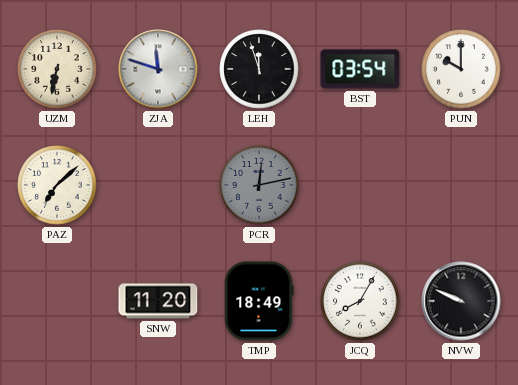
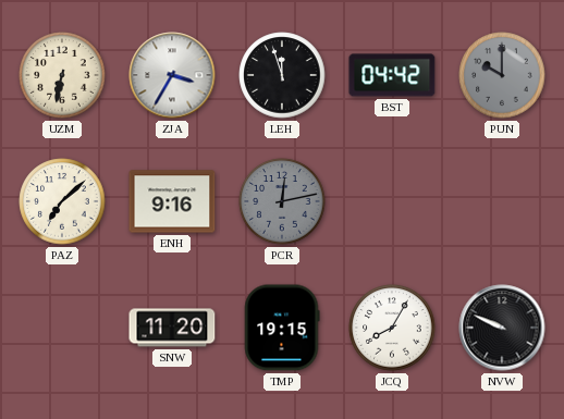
ZJA: 11:48 -> 3:35
BST: 03:54 -> 04:42
PUN dial: white -> grey
ENH: none -> 9:16
TMP: 18:49 -> 19:15
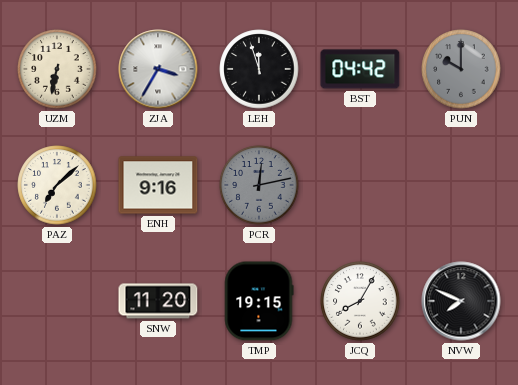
NVW: 9:49 -> 7:49
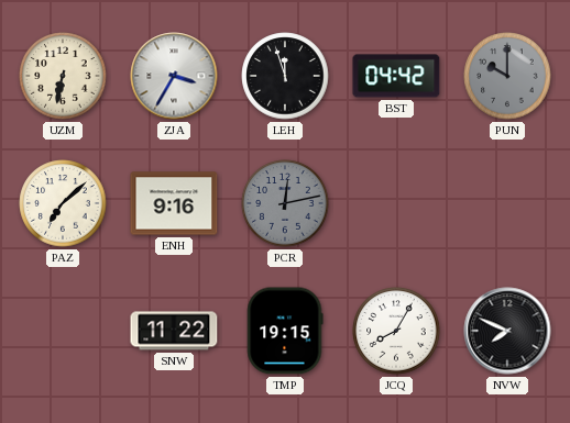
SNW: 11:20 -> 11:22
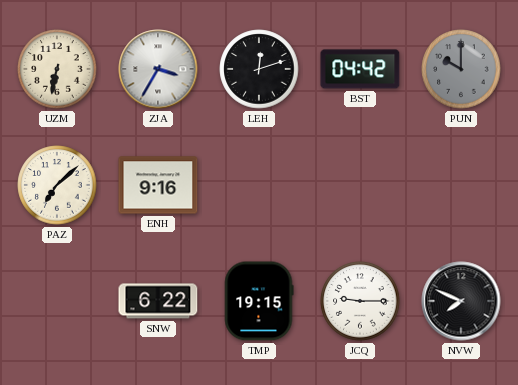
LEH: 11:57 -> 12:12
PCR: 12:13 -> none
SNW: 11:22 -> 6:22
JCQ: 8:05 -> 9:15
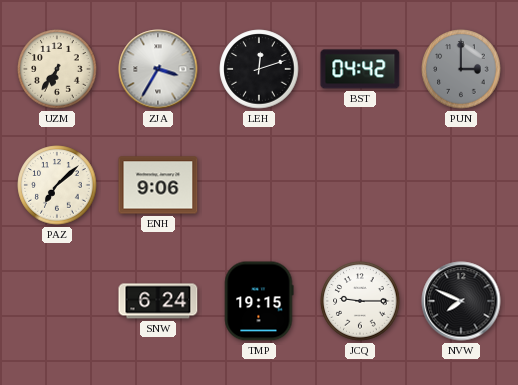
UZM: 6:32 -> 6:36
PUN: 10:00 -> 3:00
ENH: 9:16 -> 9:06
SNW: 6:22 -> 6:24
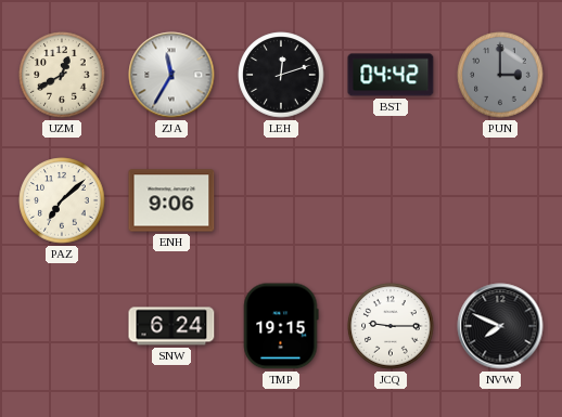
UZM: 6:36 -> 12:40
ZJA: 3:35 -> 11:35
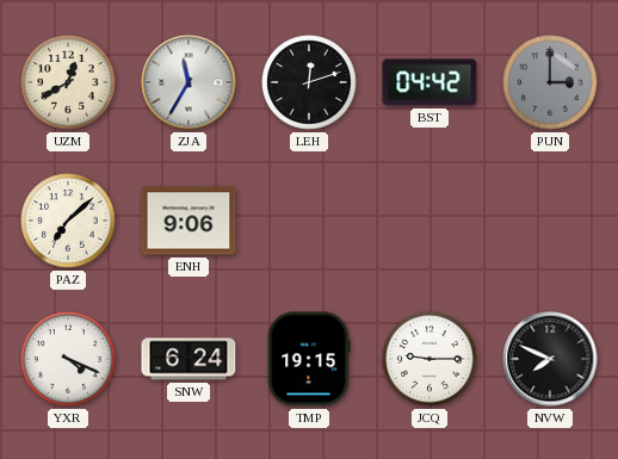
YXR: none -> 4:19
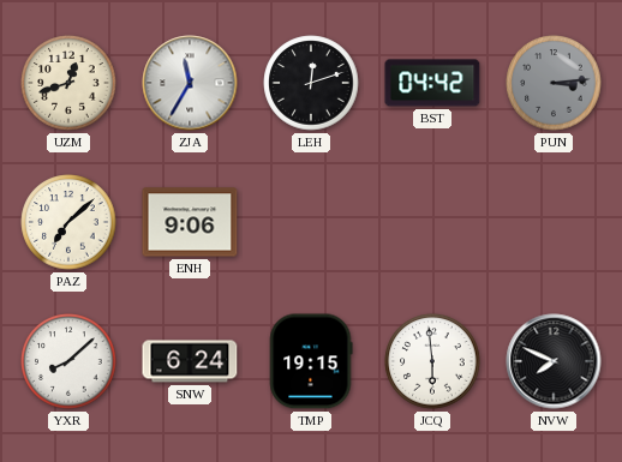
UZM: 12:40 -> 12:42
PUN: 3:00 -> 3:14
YXR: 4:19 -> 8:08
JCQ: 9:15 -> 5:59
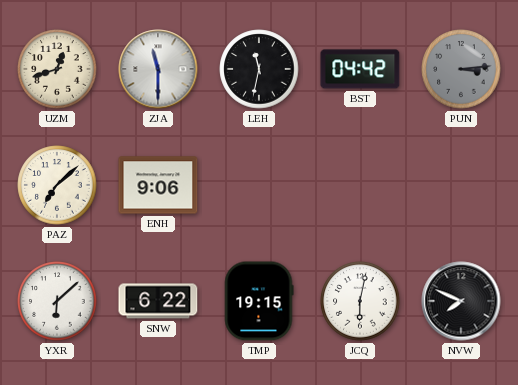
ZJA: 11:35 -> 11:30
LEH: 12:12 -> 11:32
YXR: 8:08 -> 6:08
SNW: 6:24 -> 6:22
JCQ: 5:59 -> 6:02
